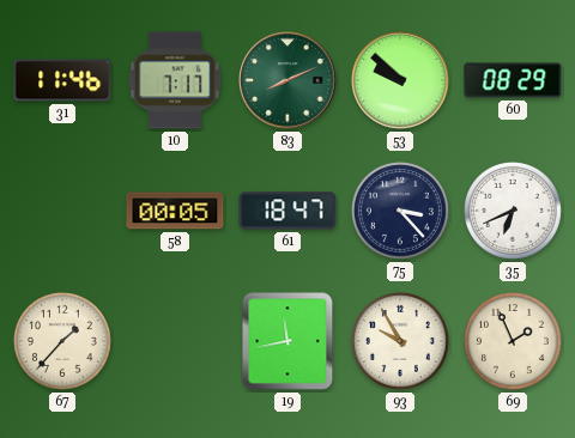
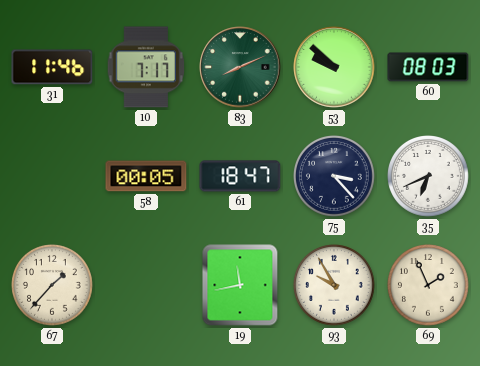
60: 08:29 -> 08:03
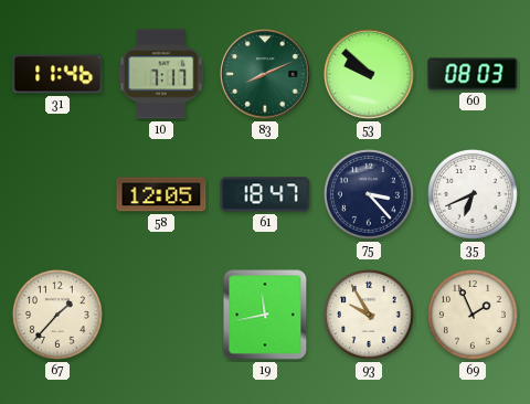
58: 00:05 -> 12:05
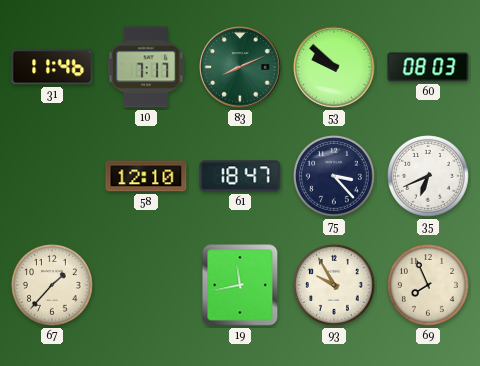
58: 12:05 -> 12:10
69: 1:56 -> 7:56
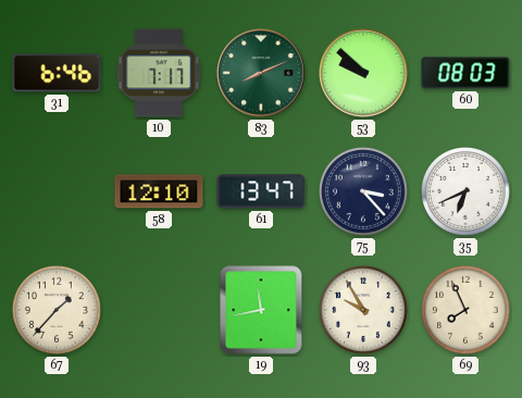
31: 11:46 -> 6:46
61: 18:47 -> 13:47
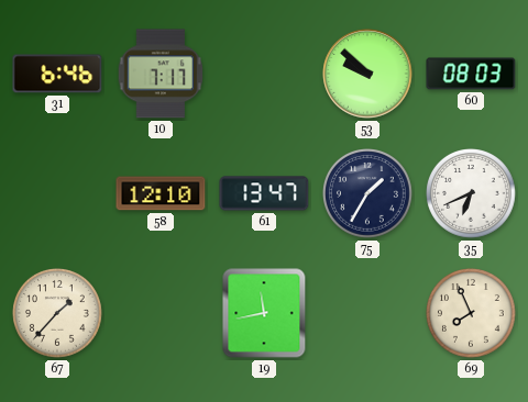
83: 8:11 -> none
75: 3:23 -> 1:35
93: 9:55 -> none
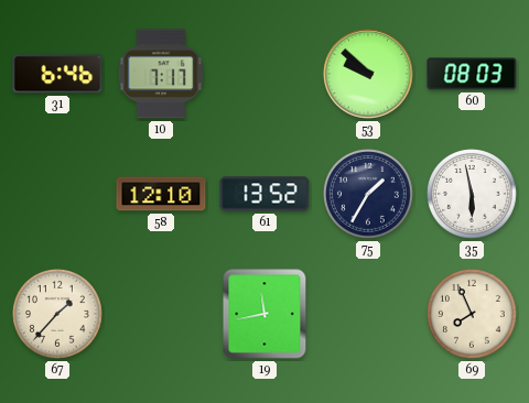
61: 13:47 -> 13:52
35: 6:41 -> 5:58
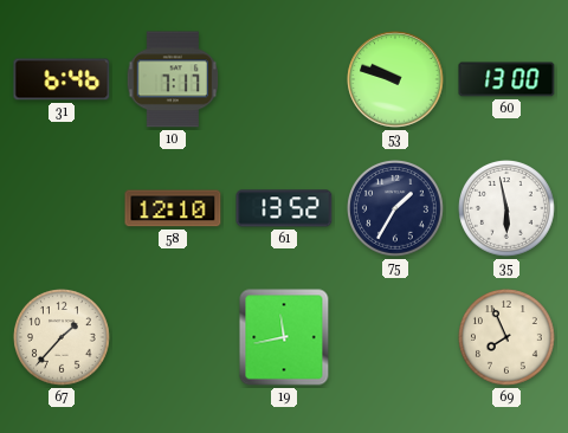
53: 9:52 -> 9:48
60: 08:03 -> 13:00
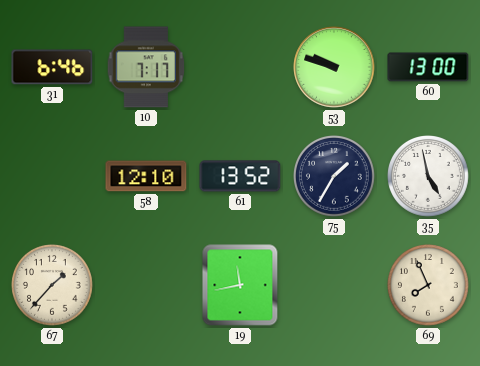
35: 5:58 -> 4:58
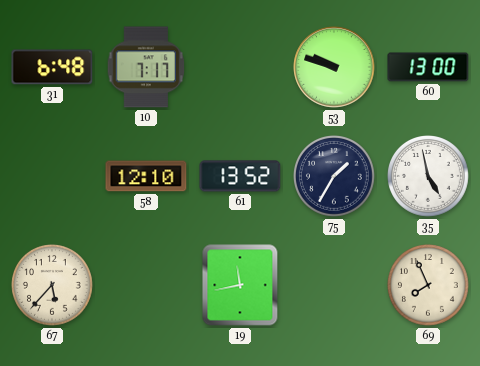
31: 6:46 -> 6:48
67: 1:37 -> 5:37
